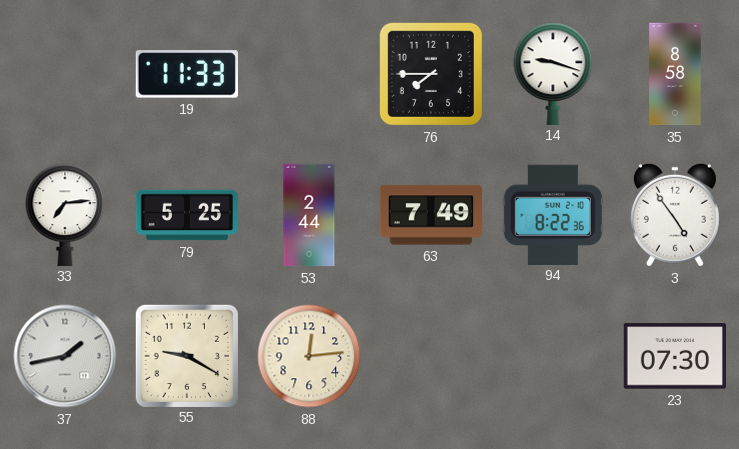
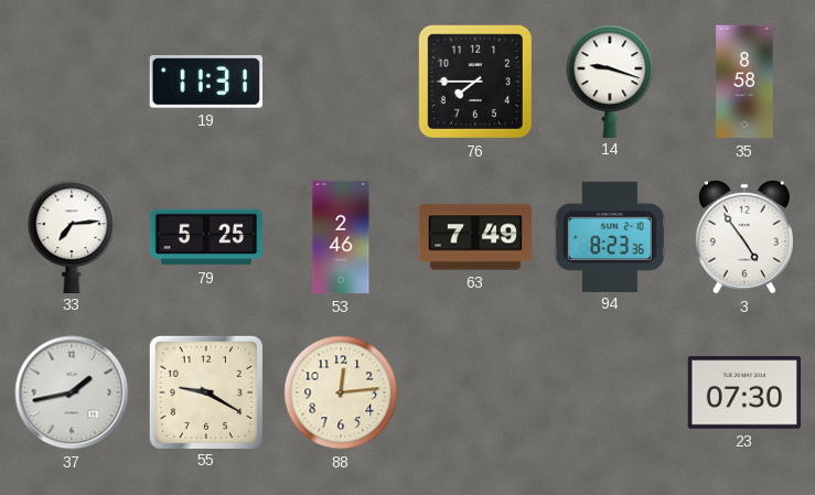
19: 11:33 -> 11:31
53: 2:44 -> 2:46
94: 8:22 -> 8:23
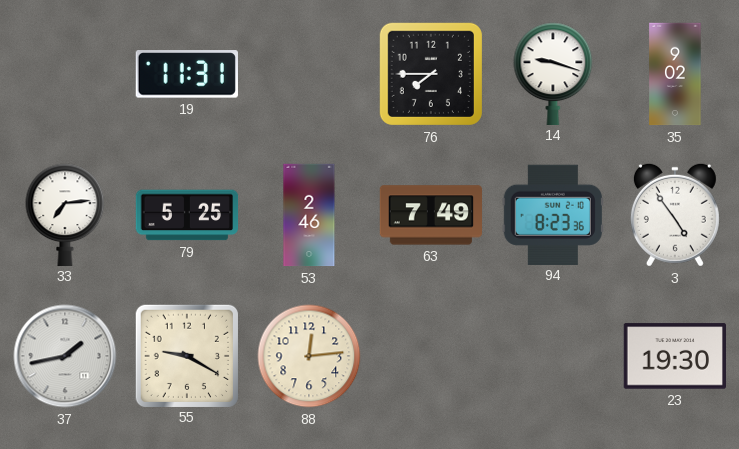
35: 8:58 -> 9:02
23: 07:30 -> 19:30
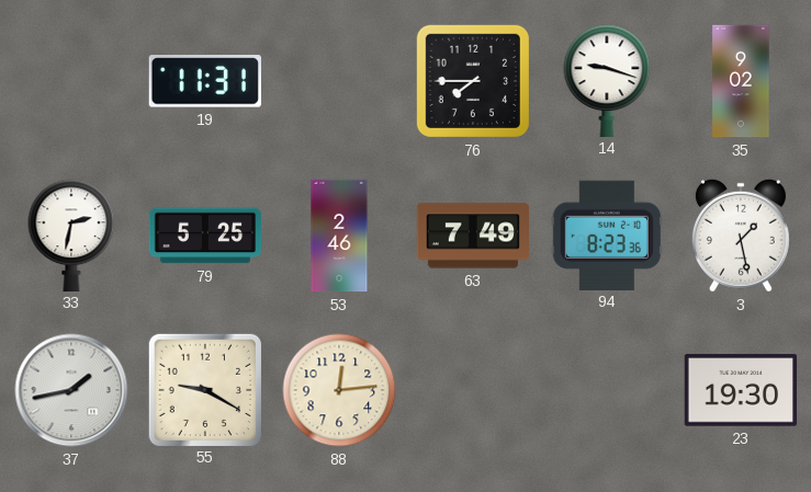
33: 7:14 -> 2:32
3: 4:54 -> 1:28
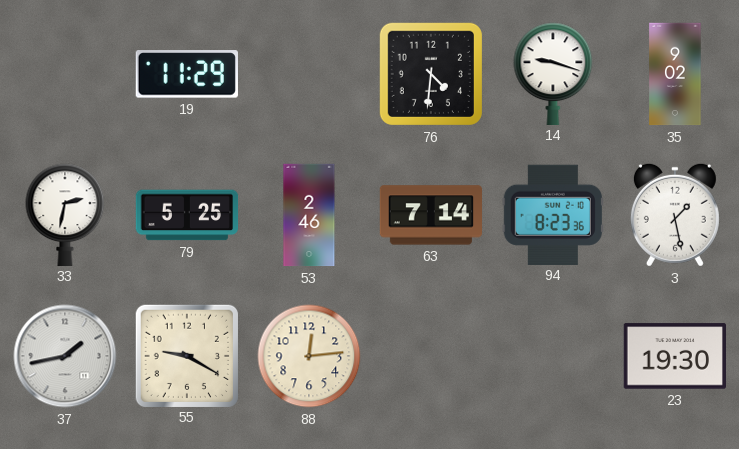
19: 11:31 -> 11:29
76: 7:45 -> 4:31
63: 7:49 -> 7:14
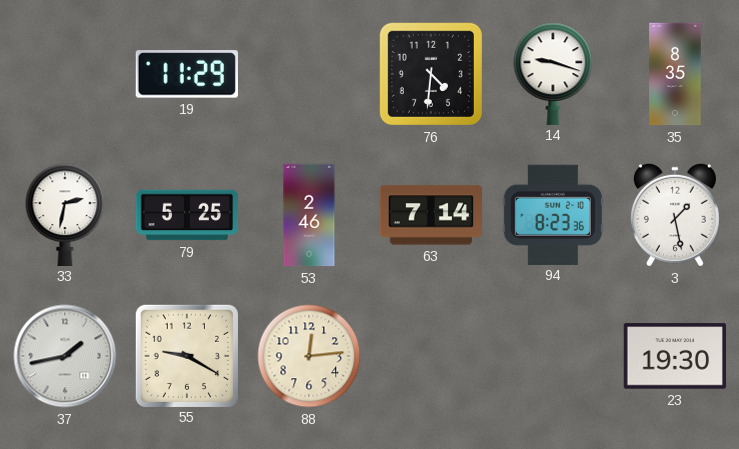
35: 9:02 -> 8:35
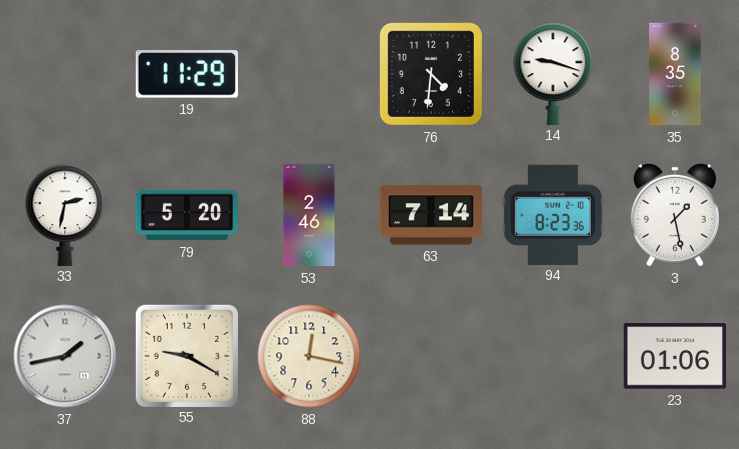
79: 5:25 -> 5:20
88: 12:14 -> 12:17
23: 19:30 -> 01:06
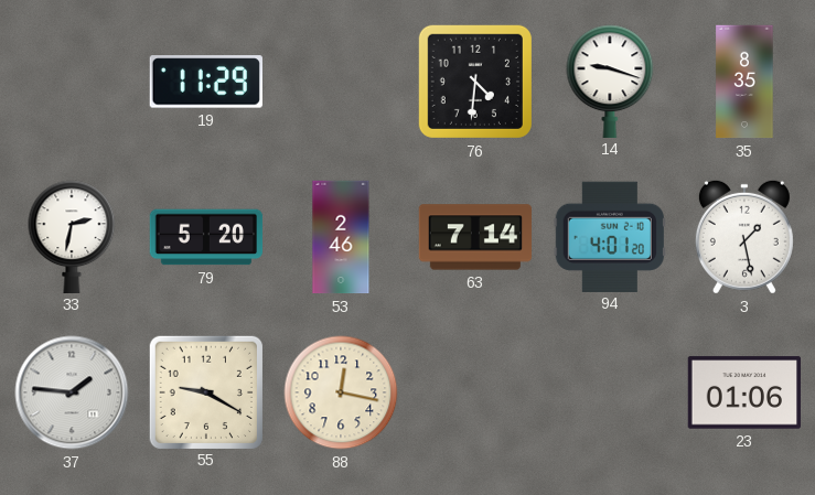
94: 8:23 -> 4:01
37: 1:43 -> 1:46
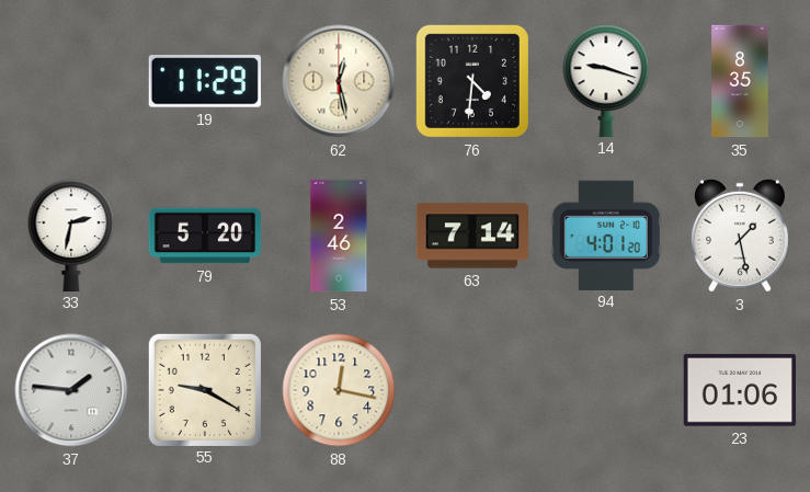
62: none -> 12:28
